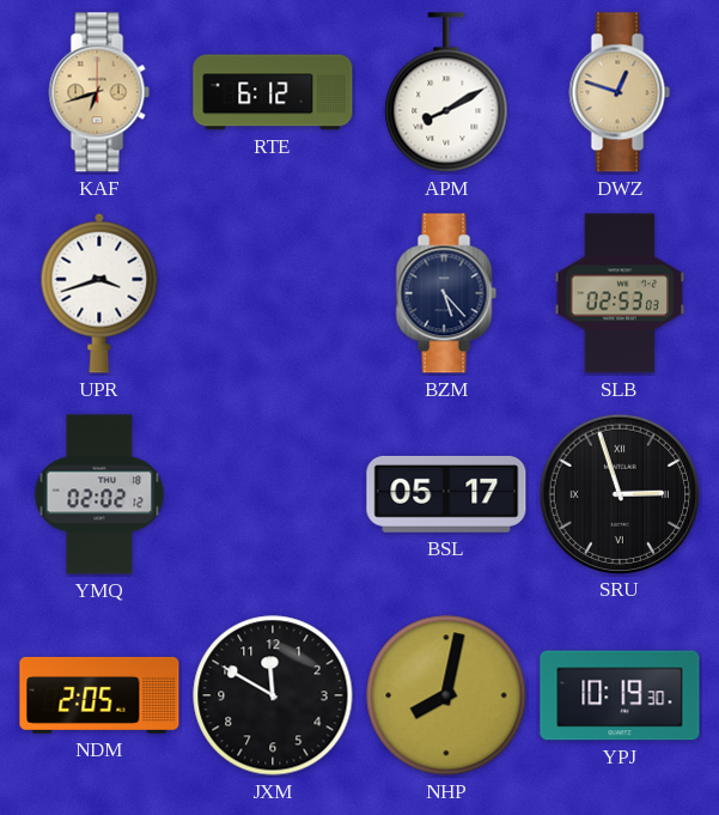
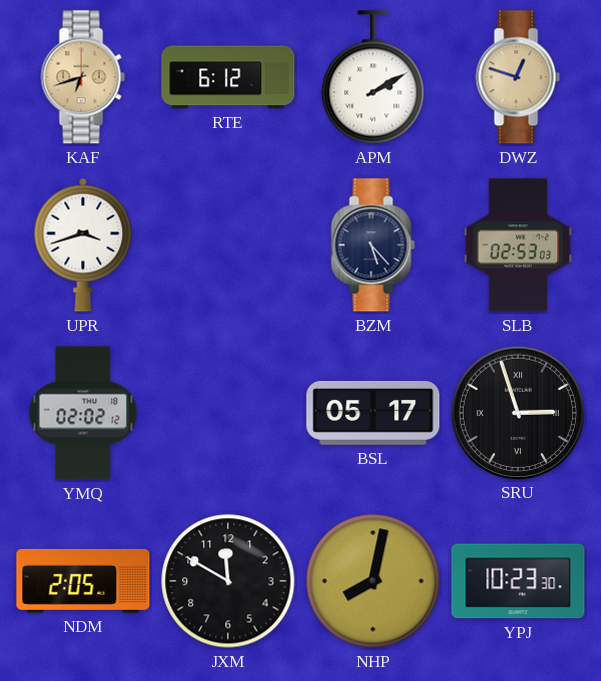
APM: 8:10 -> 2:10
YPJ: 10:19 -> 10:23
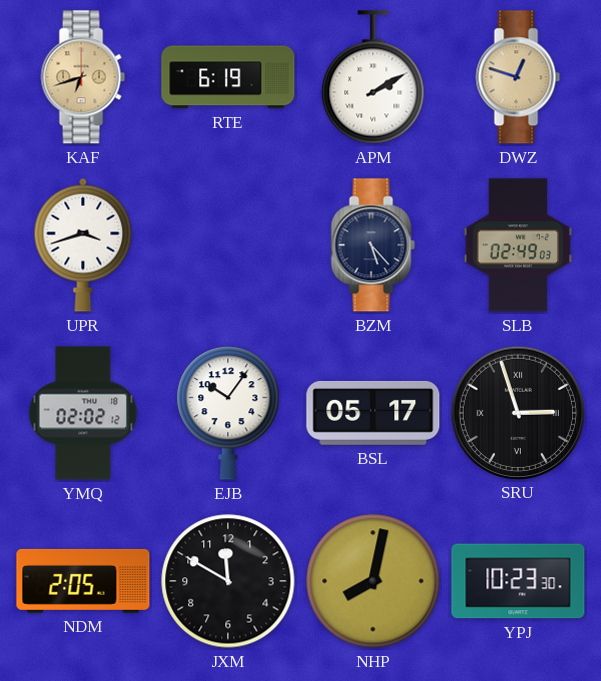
RTE: 6:12 -> 6:19
SLB: 02:53 -> 02:49
EJB: none -> 10:06
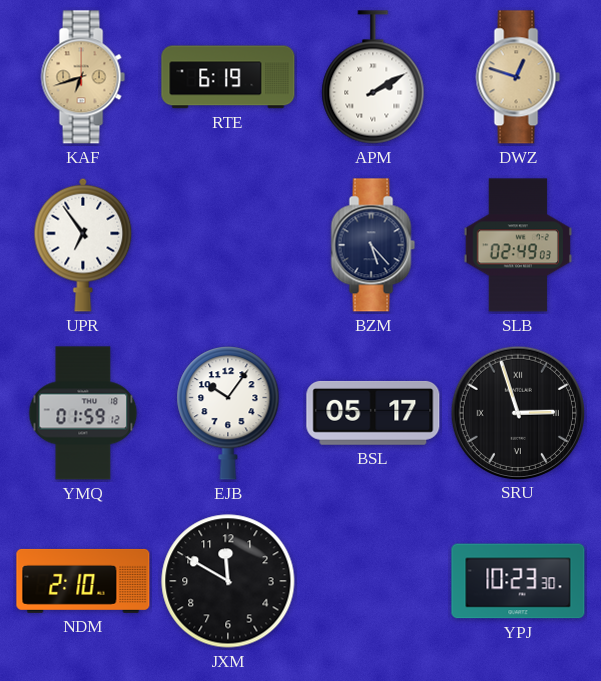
UPR: 3:42 -> 6:54
YMQ: 02:02 -> 01:59
NDM: 2:05 -> 2:10
NHP: 8:02 -> none
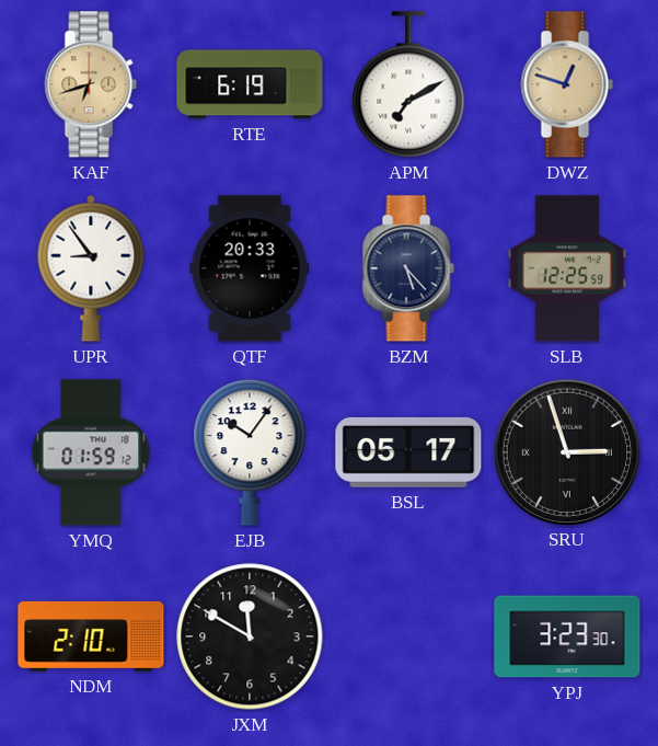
APM: 2:10 -> 7:10
UPR: 6:54 -> 8:54
QTF: none -> 20:33
SLB: 02:49 -> 12:25
YPJ: 10:23 -> 3:23
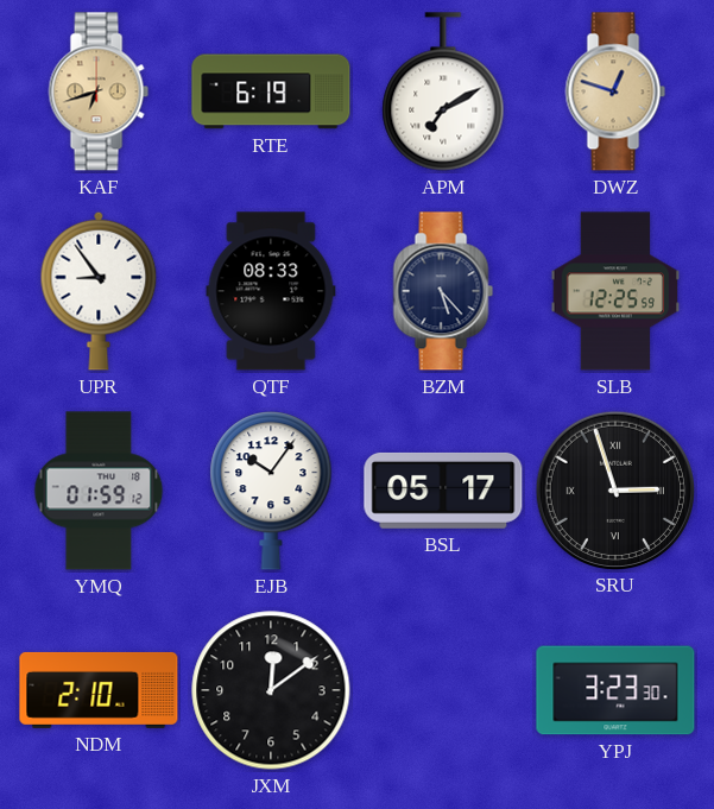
QTF: 20:33 -> 08:33
JXM: 11:50 -> 12:09
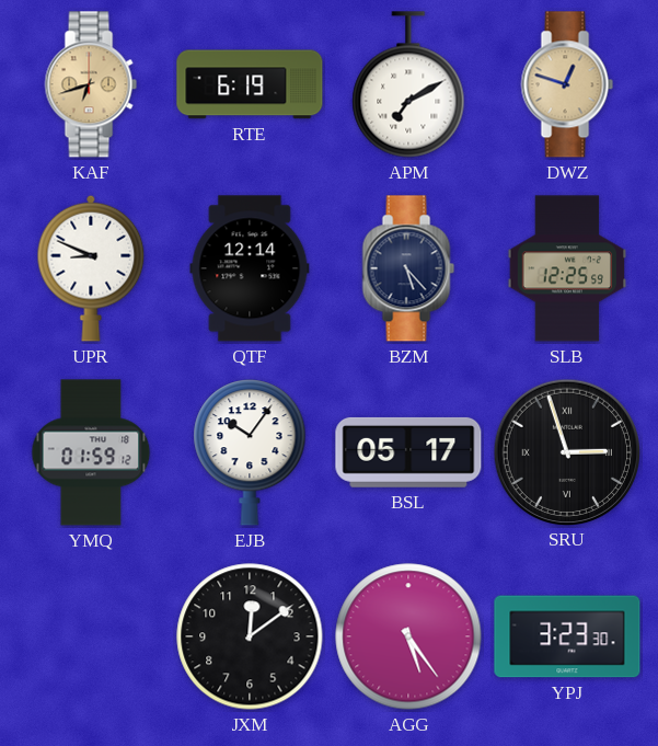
UPR: 8:54 -> 8:49
QTF: 08:33 -> 12:14
NDM: 2:10 -> none
AGG: none -> 5:24
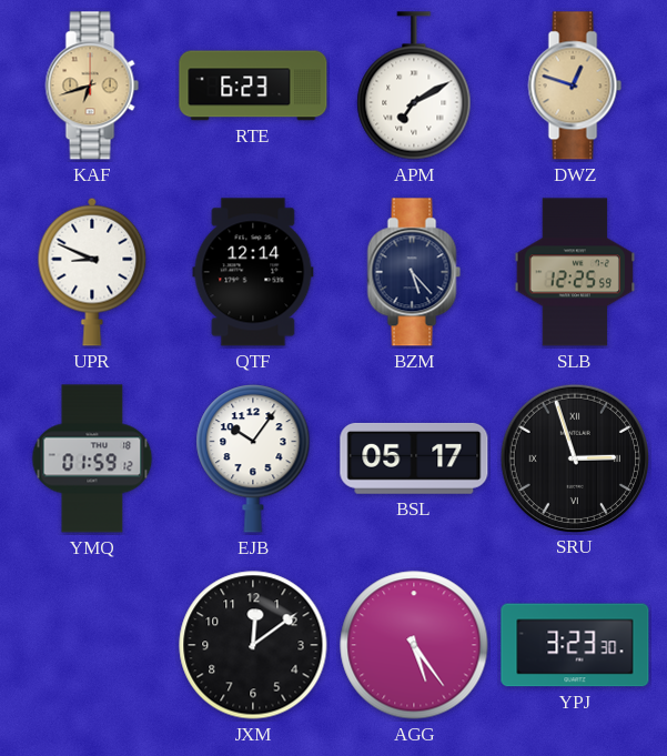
RTE: 6:19 -> 6:23
